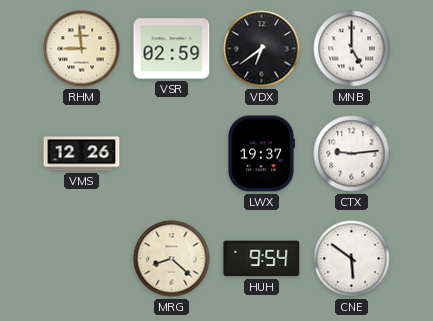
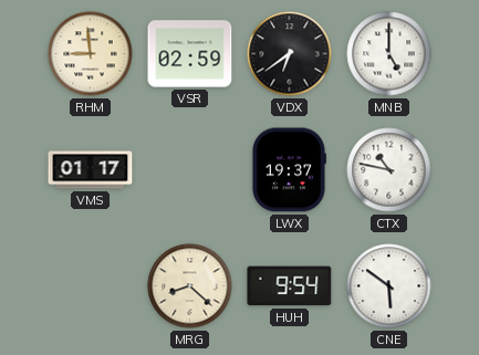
VMS: 12:26 -> 01:17
CTX: 9:14 -> 10:47
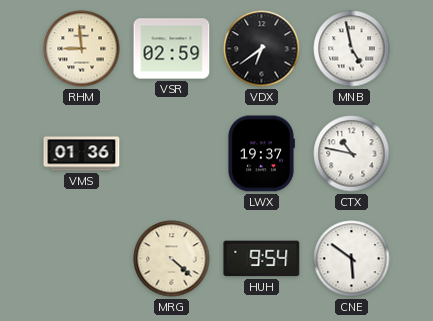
MNB: 5:00 -> 4:58
VMS: 01:17 -> 01:36
MRG: 8:22 -> 4:22
